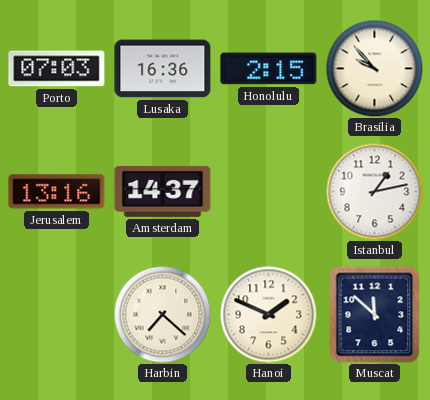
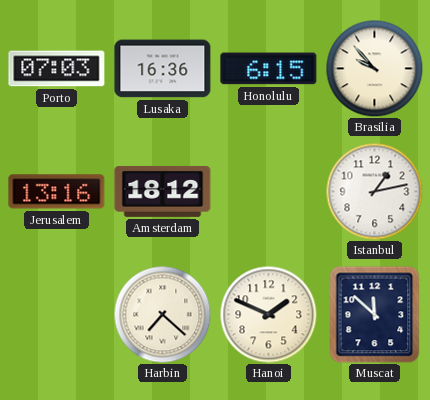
Honolulu: 2:15 -> 6:15
Amsterdam: 14:37 -> 18:12
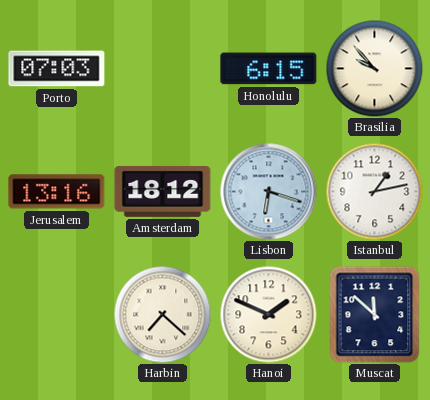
Lusaka: 16:36 -> none
Lisbon: none -> 6:18
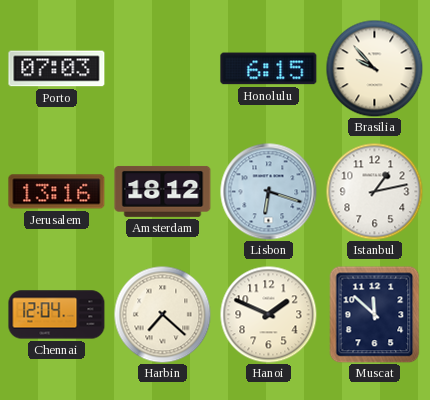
Chennai: none -> 12:04
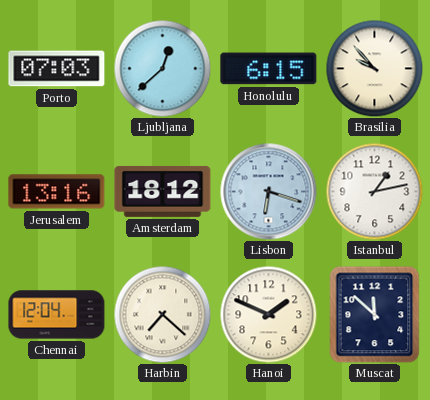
Ljubljana: none -> 12:38
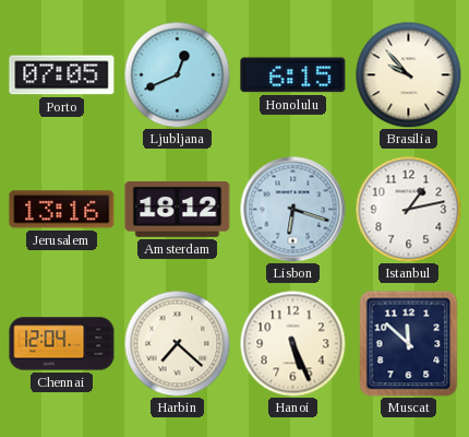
Porto: 07:03 -> 07:05
Ljubljana: 12:38 -> 12:41
Hanoi: 1:49 -> 5:26
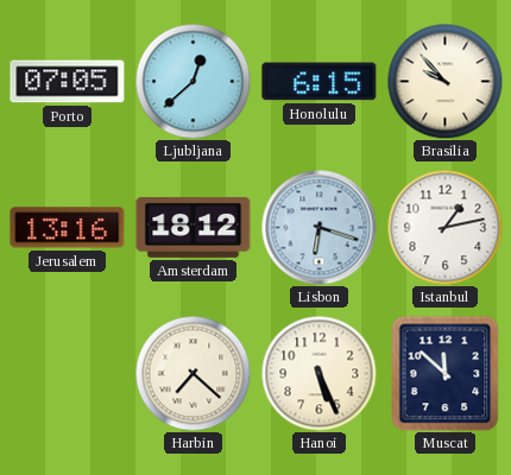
Ljubljana: 12:41 -> 12:38
Chennai: 12:04 -> none
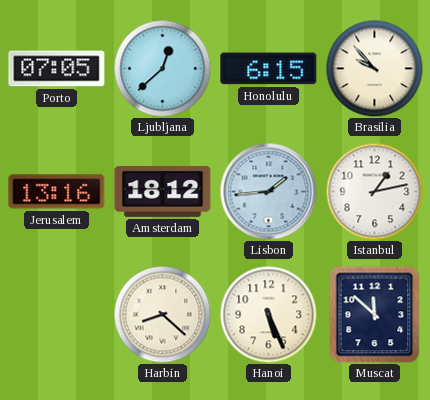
Lisbon: 6:18 -> 1:44
Harbin: 7:22 -> 8:22
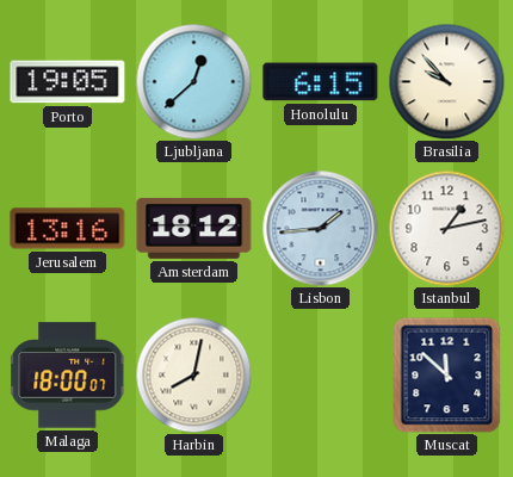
Porto: 07:05 -> 19:05
Malaga: none -> 18:00
Harbin: 8:22 -> 8:02
Hanoi: 5:26 -> none
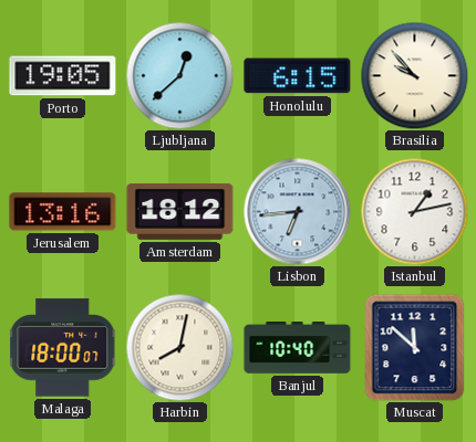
Lisbon: 1:44 -> 6:44
Banjul: none -> 10:40
